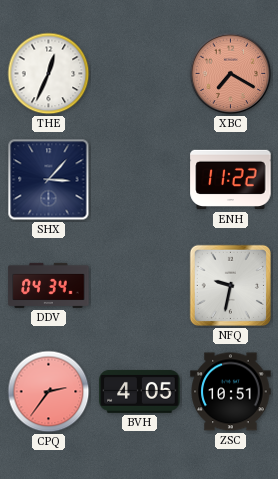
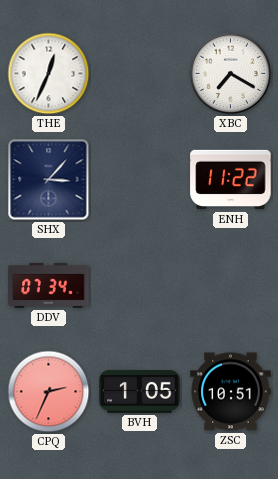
XBC dial: salmon -> white
DDV: 04:34 -> 07:34
NFQ: 9:32 -> none
CPQ: 2:36 -> 2:34
BVH: 4:05 -> 1:05
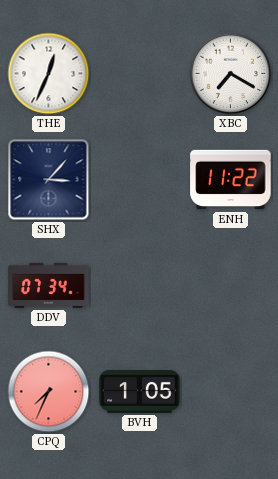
CPQ: 2:34 -> 7:34
ZSC: 10:51 -> none
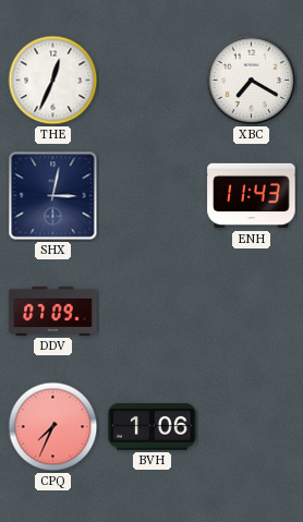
SHX: 3:07 -> 3:02
ENH: 11:22 -> 11:43
DDV: 07:34 -> 07:09
BVH: 1:05 -> 1:06
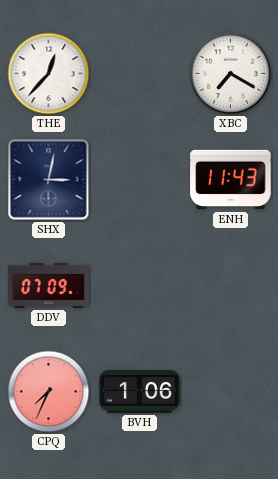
THE: 12:34 -> 12:37
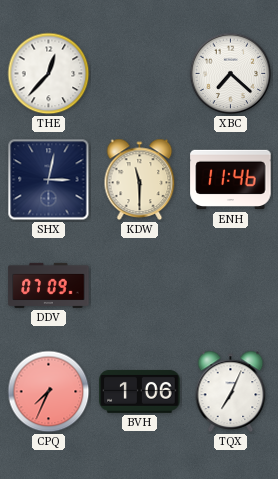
XBC: 7:20 -> 7:22
KDW: none -> 11:30
ENH: 11:43 -> 11:46
TQX: none -> 7:04
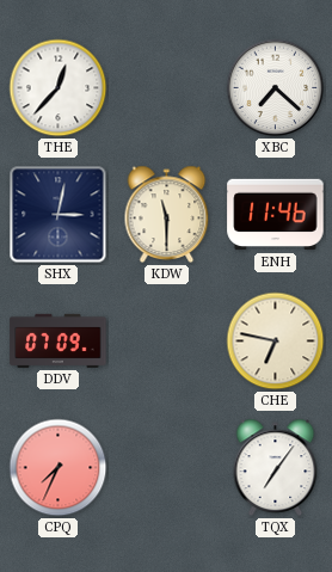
CHE: none -> 6:47
BVH: 1:06 -> none
TQX: 7:04 -> 7:06
